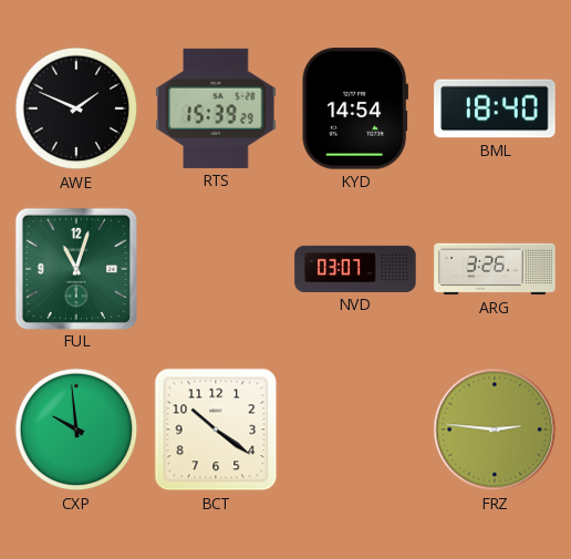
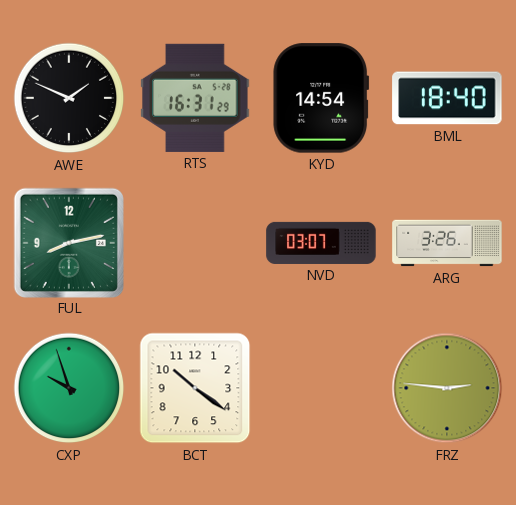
RTS: 15:39 -> 16:31
FUL: 11:03 -> 8:13
CXP: 9:59 -> 9:57
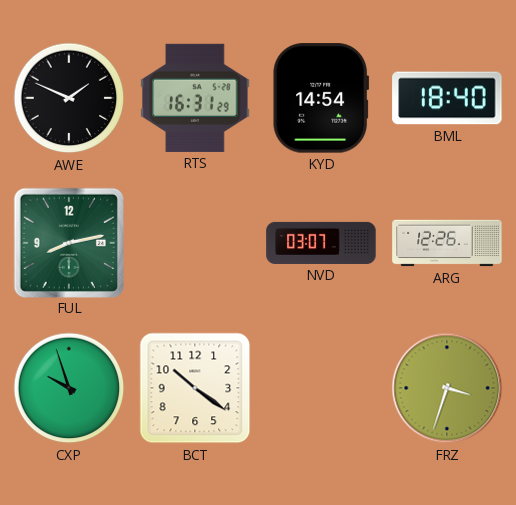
ARG: 3:26 -> 12:26
FRZ: 2:46 -> 3:33
